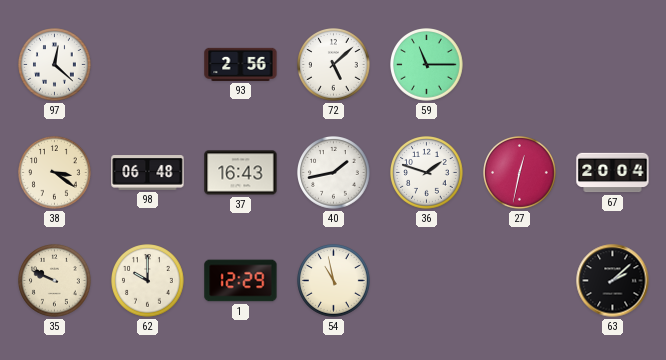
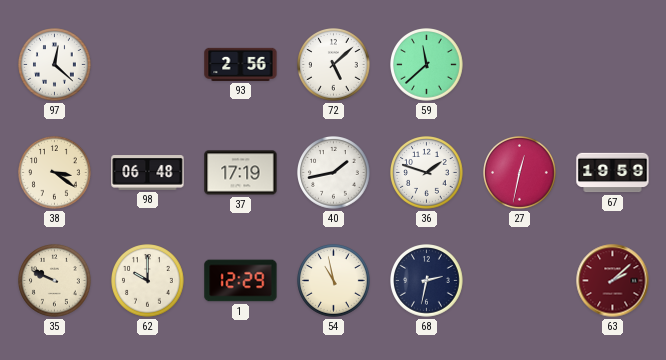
59: 11:15 -> 11:38
37: 16:43 -> 17:19
67: 20:04 -> 19:59
68: none -> 2:32
63 dial: black -> burgundy
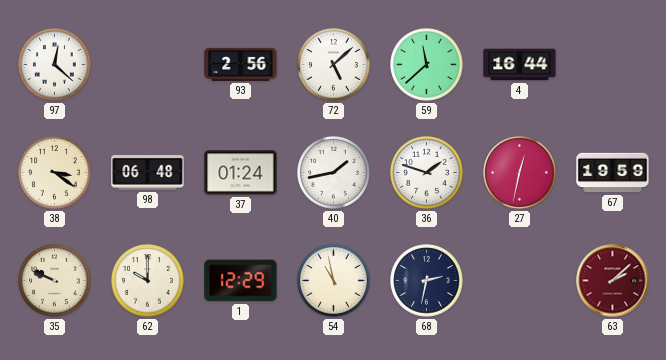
4: none -> 16:44
37: 17:19 -> 01:24
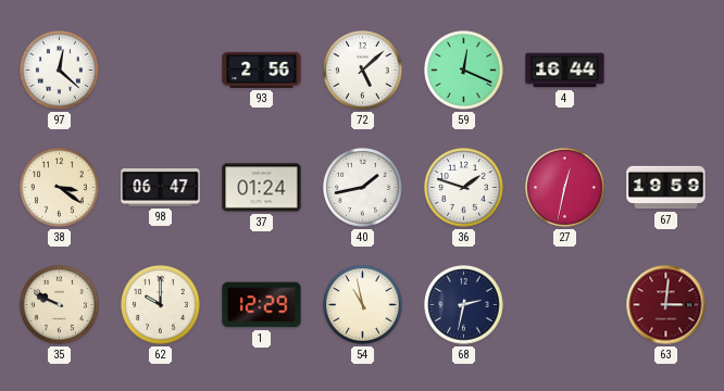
59: 11:38 -> 12:19
98: 06:48 -> 06:47
63: 2:08 -> 3:01
